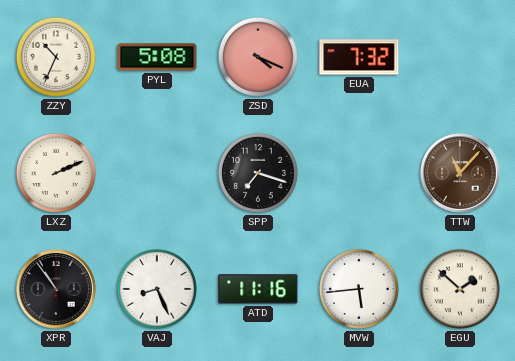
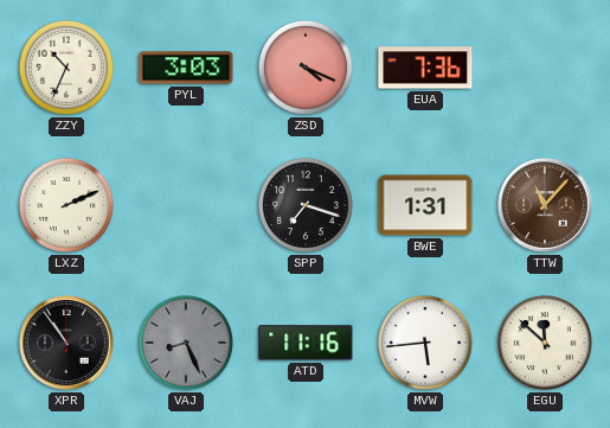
PYL: 5:08 -> 3:03
EUA: 7:32 -> 7:36
BWE: none -> 1:31
VAJ dial: white -> grey
EGU: 1:52 -> 11:52
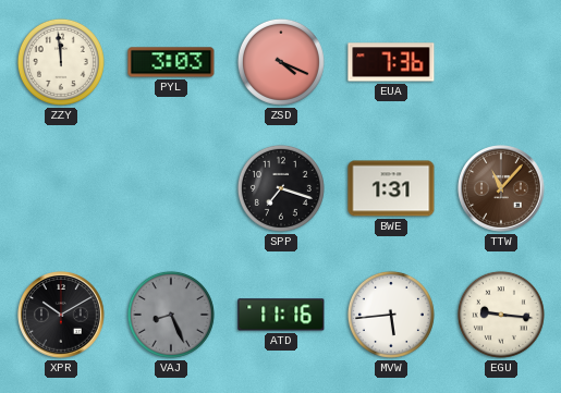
ZZY: 10:34 -> 11:59
LXZ: 2:11 -> none
XPR: 10:54 -> 10:10
EGU: 11:52 -> 9:16
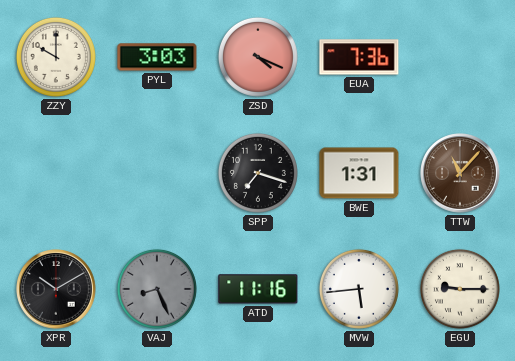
ZZY: 11:59 -> 10:00
EGU: 9:16 -> 9:15
